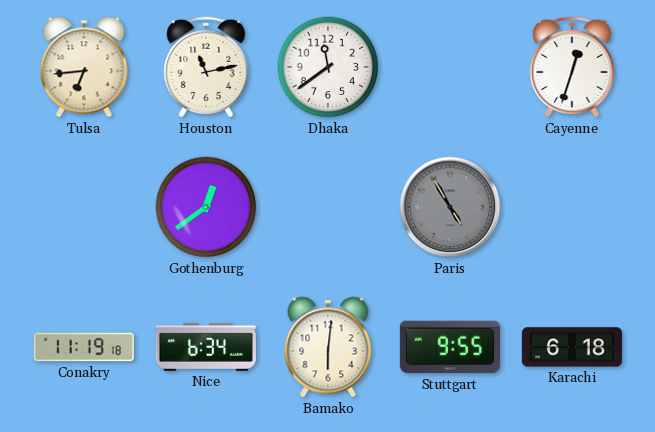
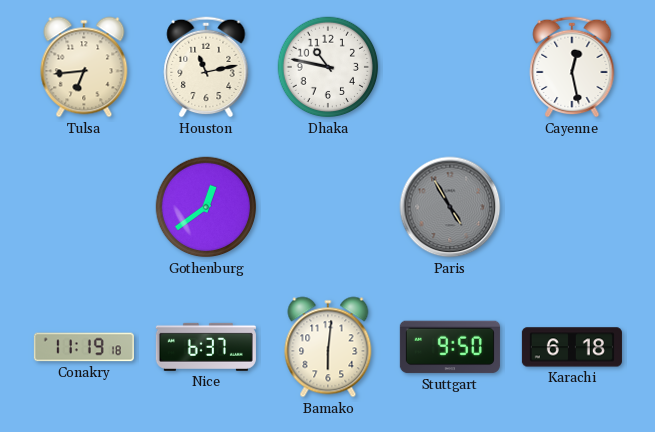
Dhaka: 11:39 -> 10:47
Cayenne: 12:33 -> 12:28
Nice: 6:34 -> 6:37
Stuttgart: 9:55 -> 9:50
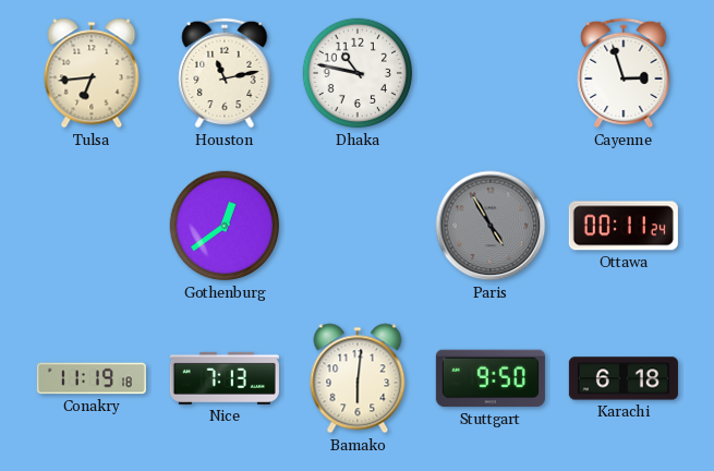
Cayenne: 12:28 -> 2:57
Ottawa: none -> 00:11
Nice: 6:37 -> 7:13
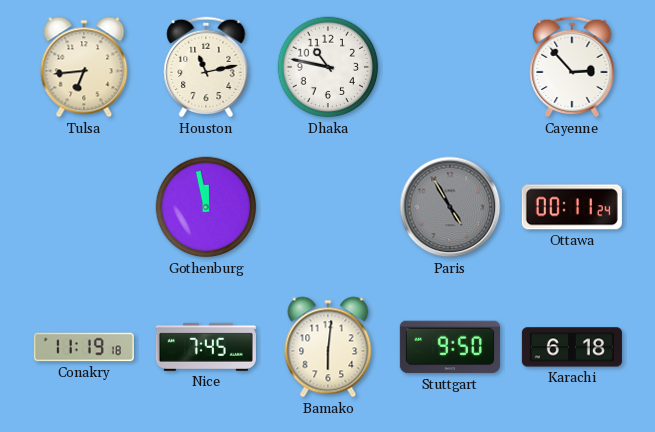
Cayenne: 2:57 -> 2:53
Gothenburg: 12:39 -> 11:58
Nice: 7:13 -> 7:45
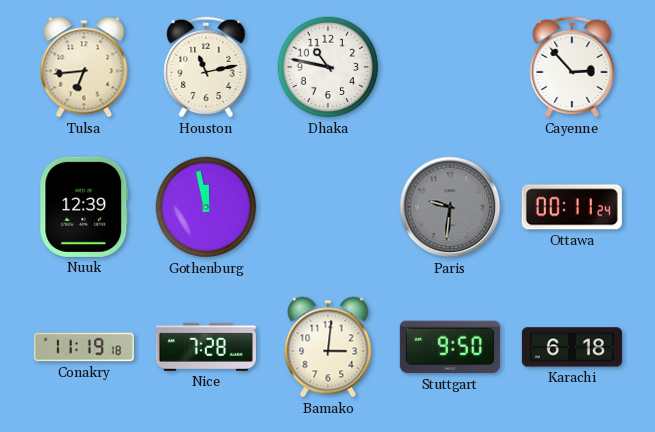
Nuuk: none -> 12:39
Paris: 4:55 -> 9:31
Nice: 7:45 -> 7:28
Bamako: 6:01 -> 3:01
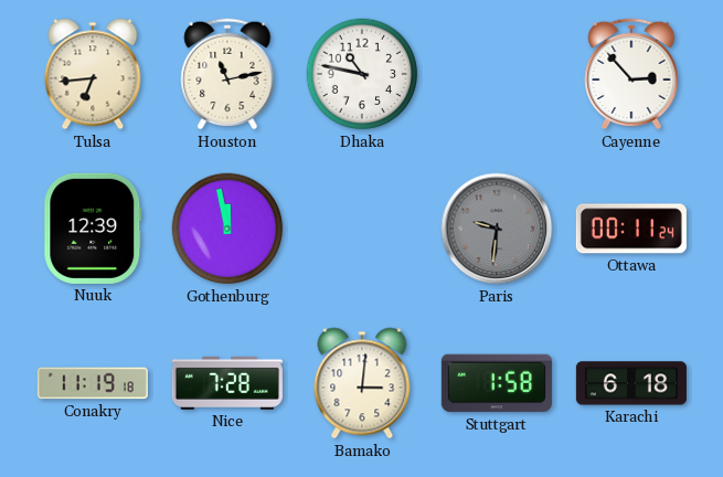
Stuttgart: 9:50 -> 1:58
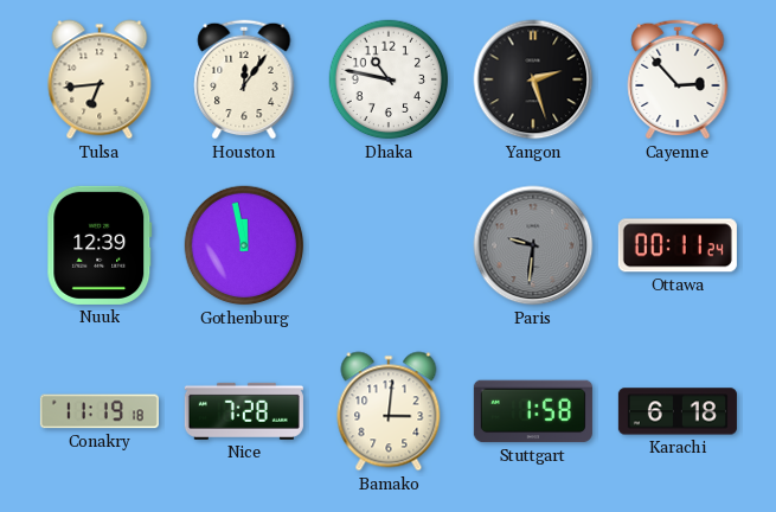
Houston: 11:13 -> 12:06
Yangon: none -> 2:27
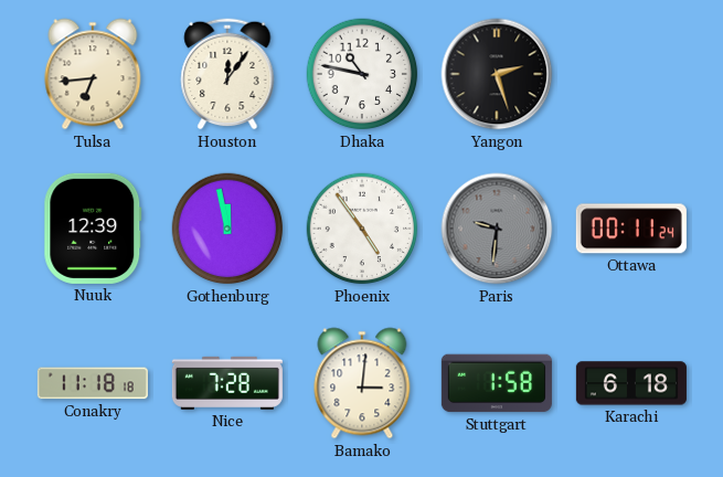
Cayenne: 2:53 -> none
Phoenix: none -> 4:54
Conakry: 11:19 -> 11:18
